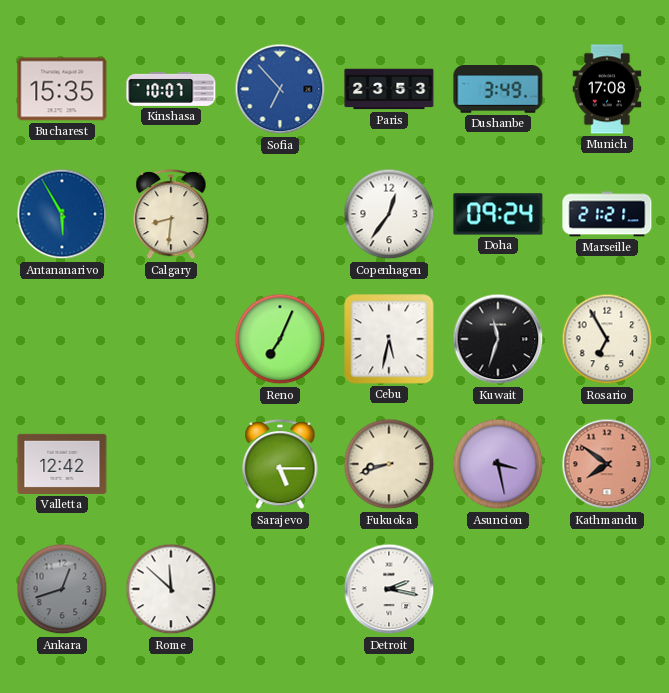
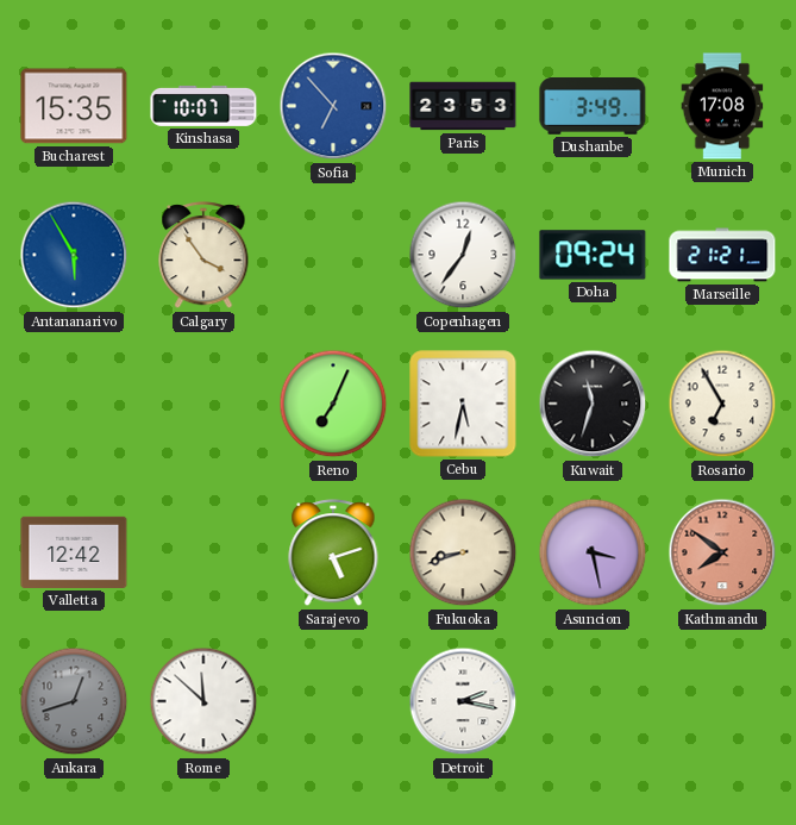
Calgary: 8:31 -> 3:54
Sarajevo: 5:15 -> 5:12
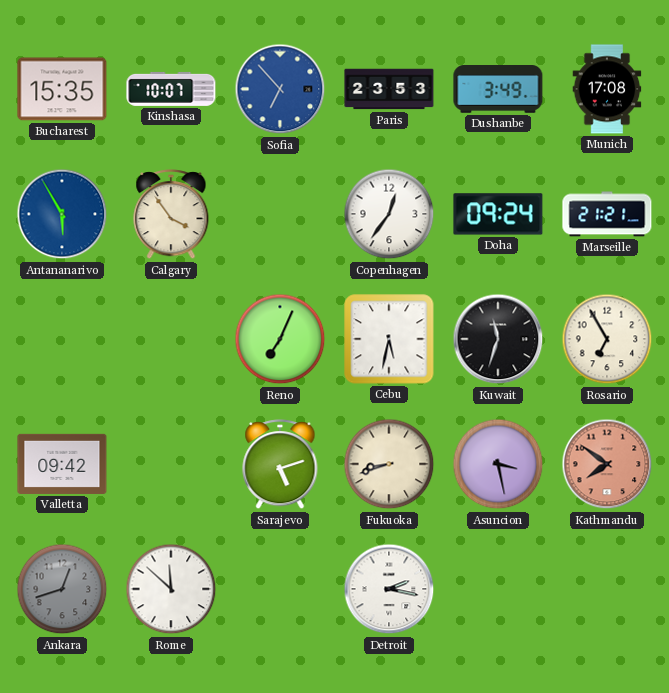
Valletta: 12:42 -> 09:42
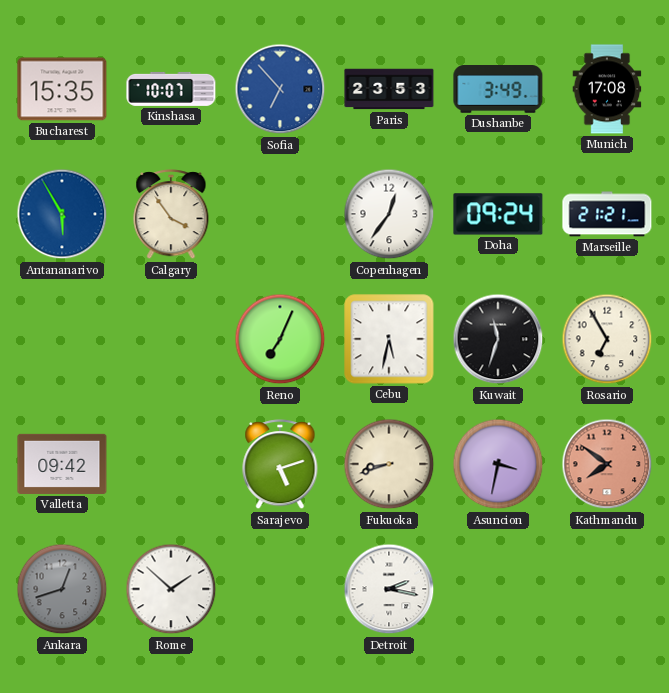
Asuncion: 3:28 -> 3:32
Rome: 11:52 -> 1:52
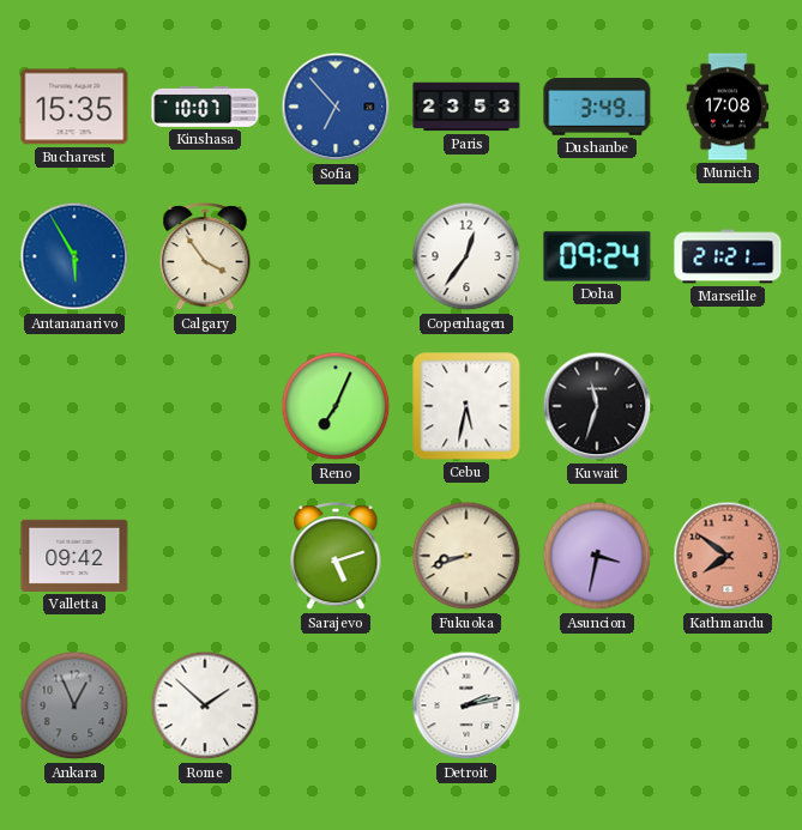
Rosario: 6:55 -> none
Ankara: 12:42 -> 12:56
Detroit: 2:17 -> 2:13
